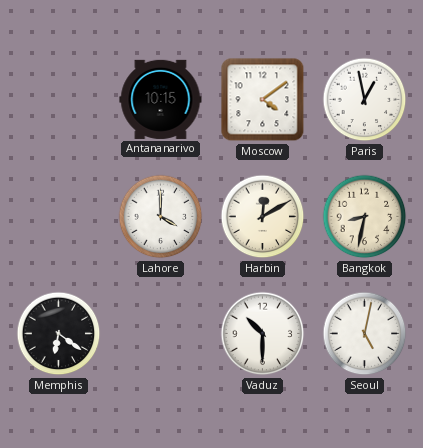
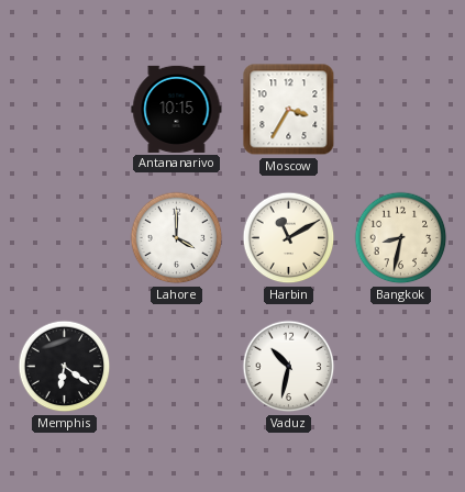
Moscow: 4:09 -> 3:35
Paris: 12:58 -> none
Harbin: 12:10 -> 11:10
Vaduz: 10:30 -> 10:32
Seoul: 5:02 -> none
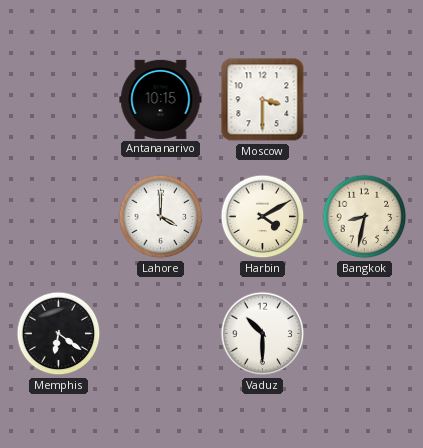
Moscow: 3:35 -> 3:30
Harbin: 11:10 -> 4:10
Vaduz: 10:32 -> 10:30
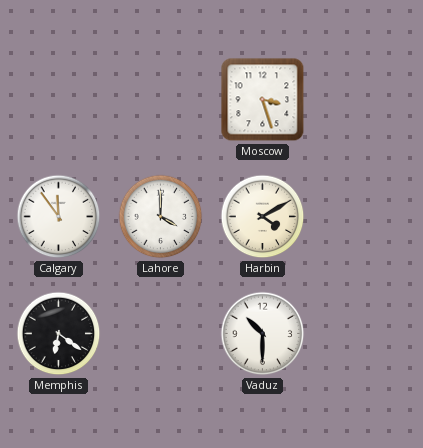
Antananarivo: 10:15 -> none
Moscow: 3:30 -> 3:27
Calgary: none -> 11:54
Bangkok: 8:32 -> none
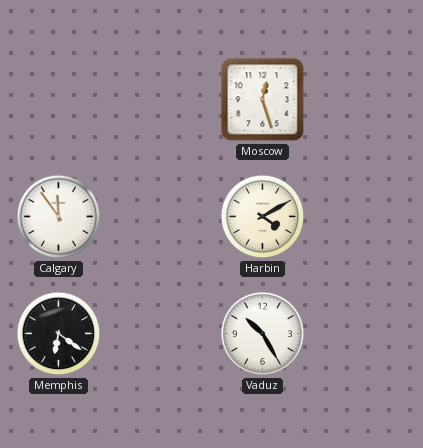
Moscow: 3:27 -> 12:27
Lahore: 4:00 -> none
Vaduz: 10:30 -> 10:25
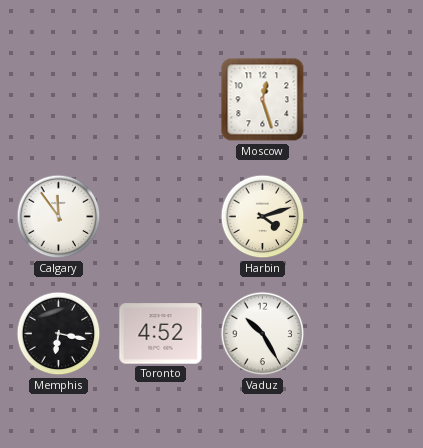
Harbin: 4:10 -> 4:12
Memphis: 6:21 -> 6:17
Toronto: none -> 4:52
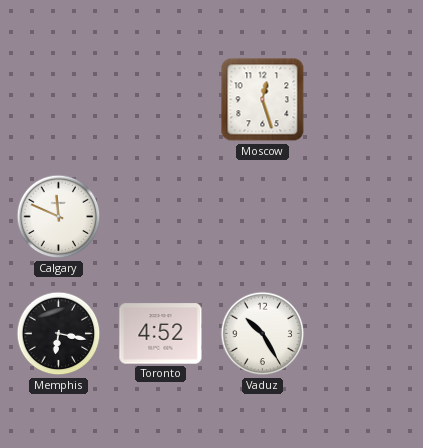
Calgary: 11:54 -> 11:49
Harbin: 4:12 -> none
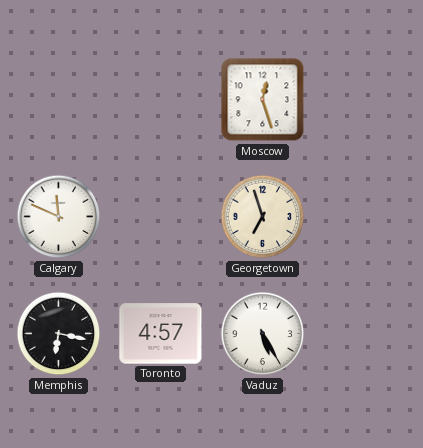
Georgetown: none -> 6:57
Toronto: 4:52 -> 4:57
Vaduz: 10:25 -> 5:25
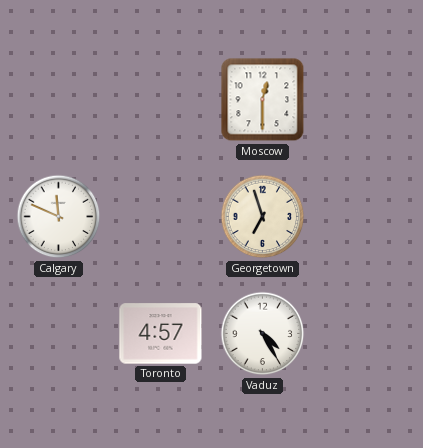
Moscow: 12:27 -> 12:30
Memphis: 6:17 -> none
Vaduz: 5:25 -> 4:25
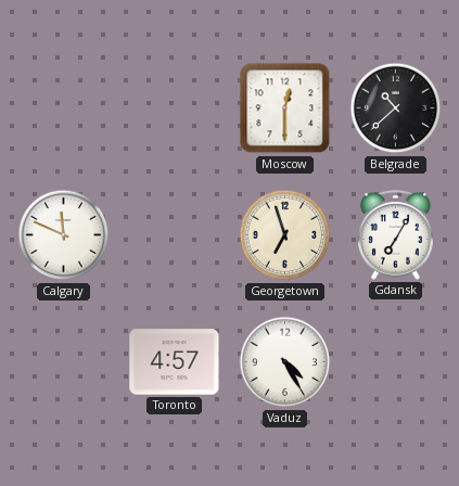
Belgrade: none -> 10:38
Gdansk: none -> 7:05
